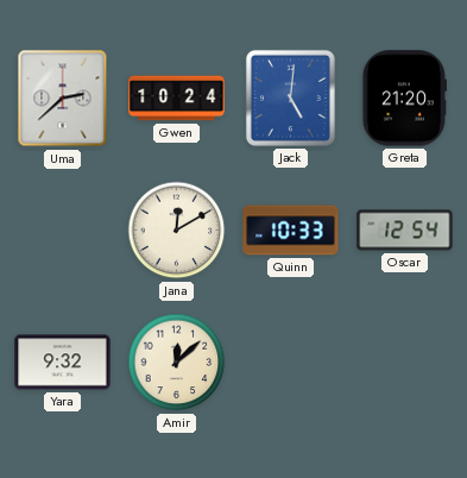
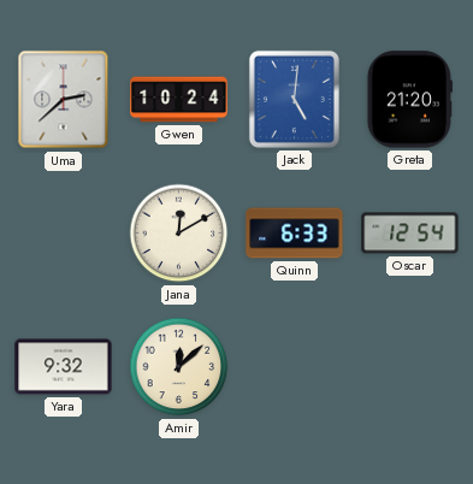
Quinn: 10:33 -> 6:33
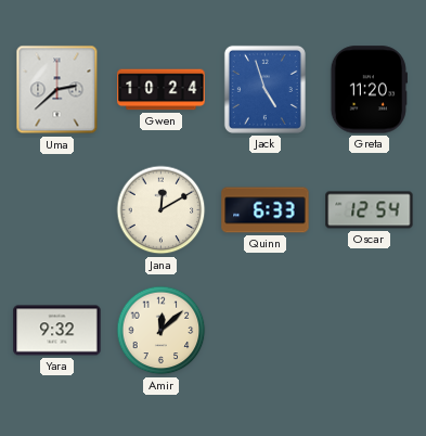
Jack: 5:01 -> 4:57
Greta: 21:20 -> 11:20
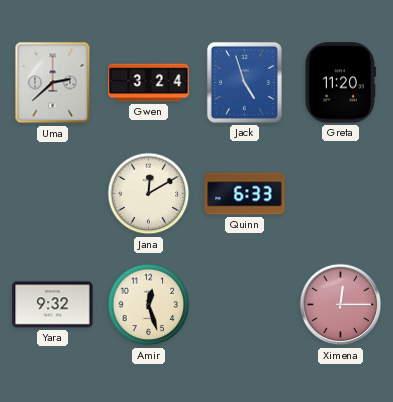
Gwen: 10:24 -> 3:24
Oscar: 12:54 -> none
Amir: 12:08 -> 12:27
Ximena: none -> 12:15
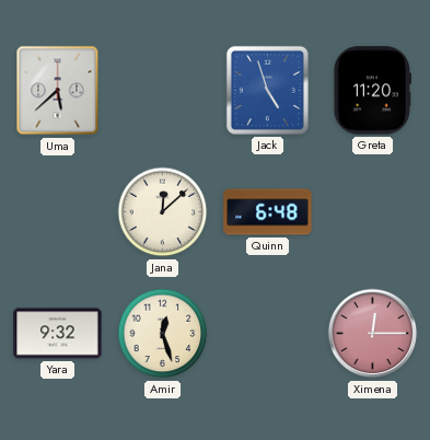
Uma: 2:38 -> 5:38
Gwen: 3:24 -> none
Jana: 12:10 -> 12:08
Quinn: 6:33 -> 6:48
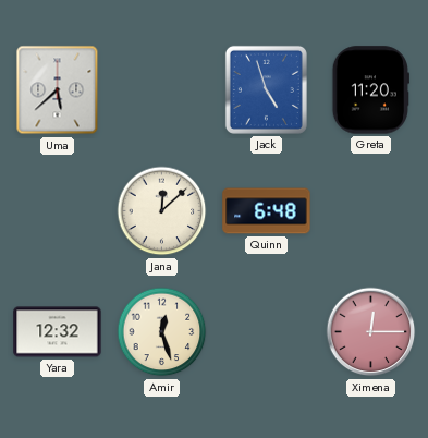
Yara: 9:32 -> 12:32
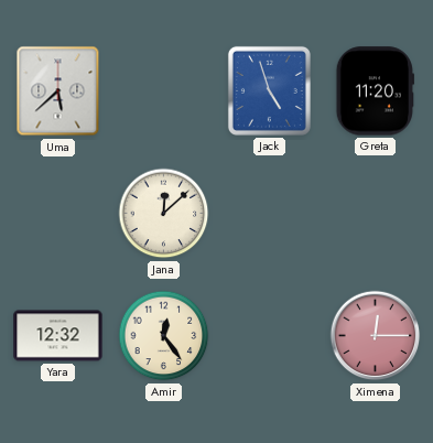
Quinn: 6:48 -> none
Amir: 12:27 -> 12:24
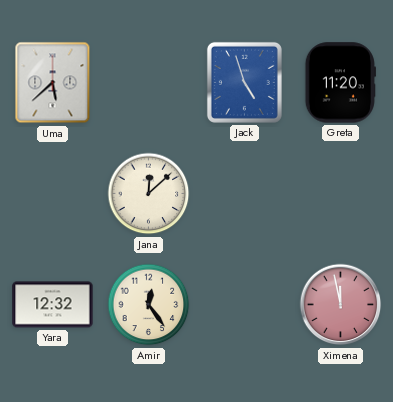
Ximena: 12:15 -> 11:58
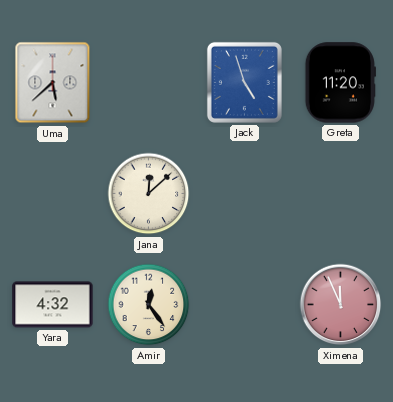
Yara: 12:32 -> 4:32
Ximena: 11:58 -> 11:56
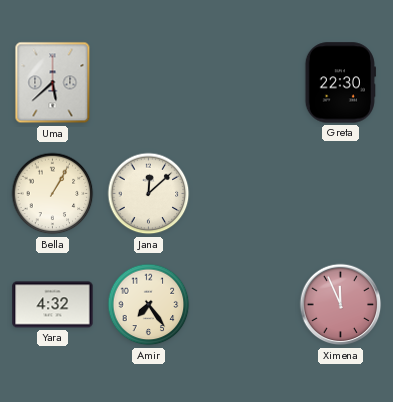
Jack: 4:57 -> none
Greta: 11:20 -> 22:30
Bella: none -> 1:05
Amir: 12:24 -> 7:24
